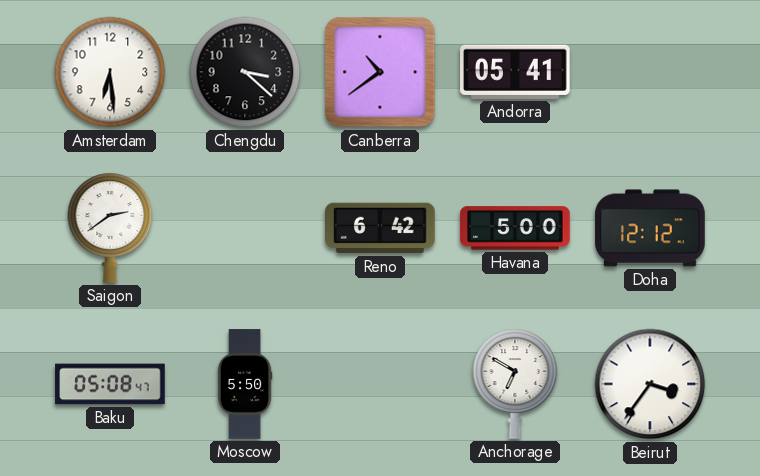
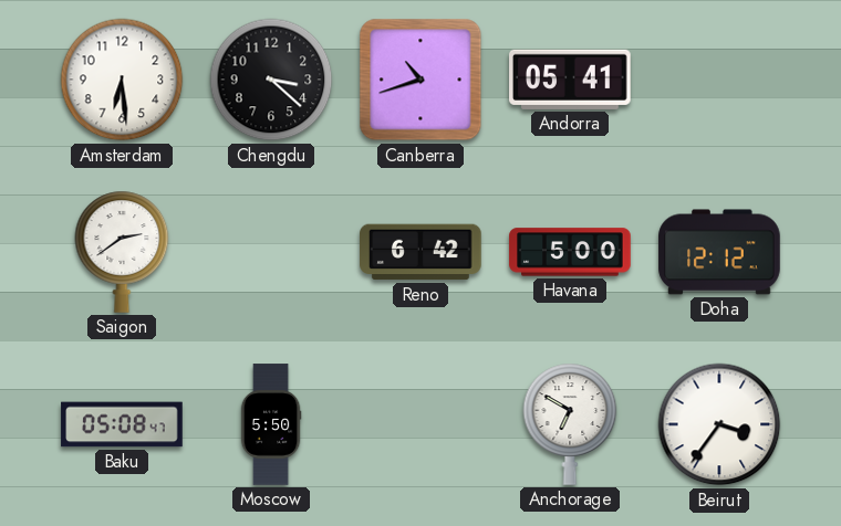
Canberra: 10:39 -> 10:42
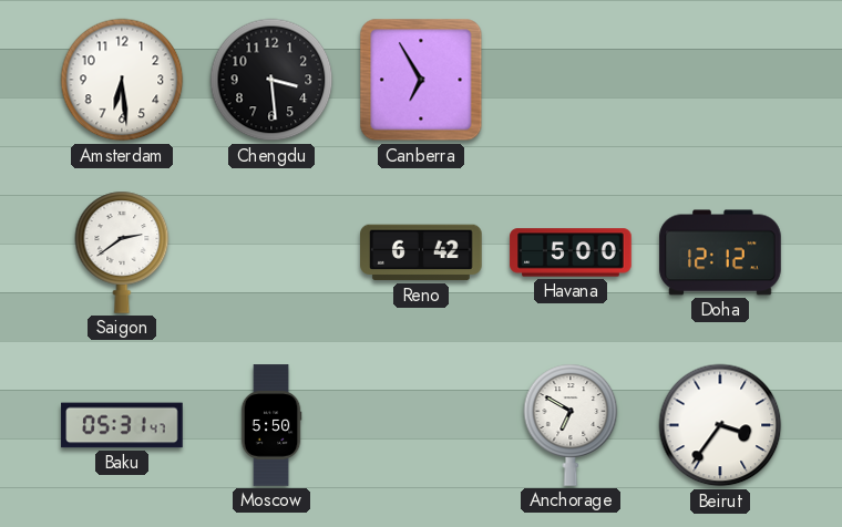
Chengdu: 3:22 -> 3:29
Canberra: 10:42 -> 6:55
Andorra: 05:41 -> none
Baku: 05:08 -> 05:31
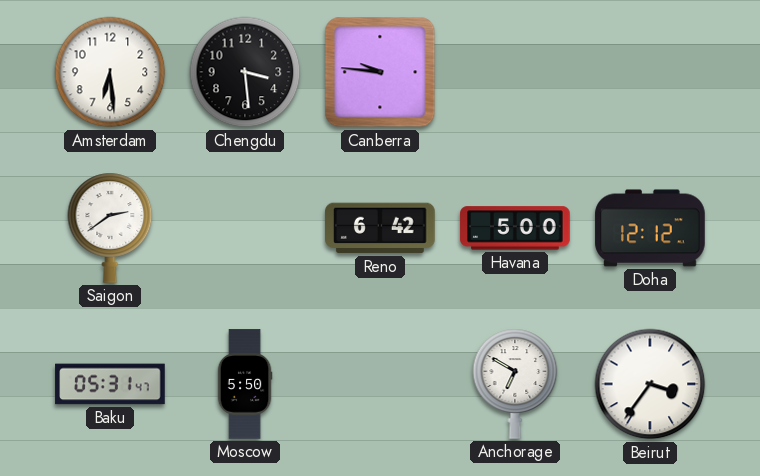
Canberra: 6:55 -> 9:46
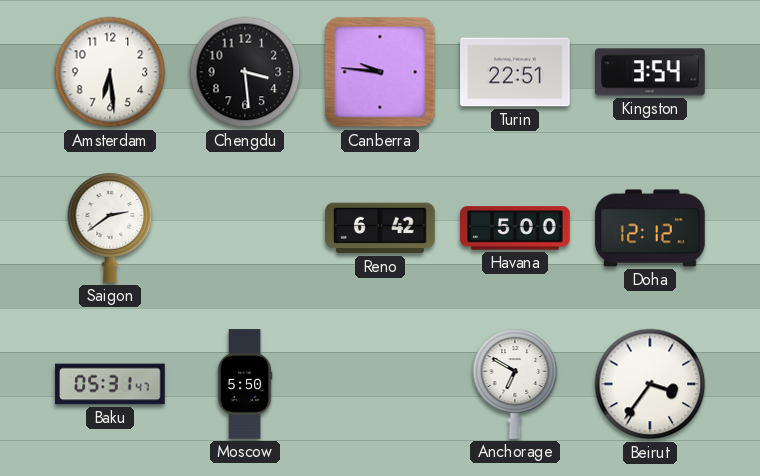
Turin: none -> 22:51
Kingston: none -> 3:54
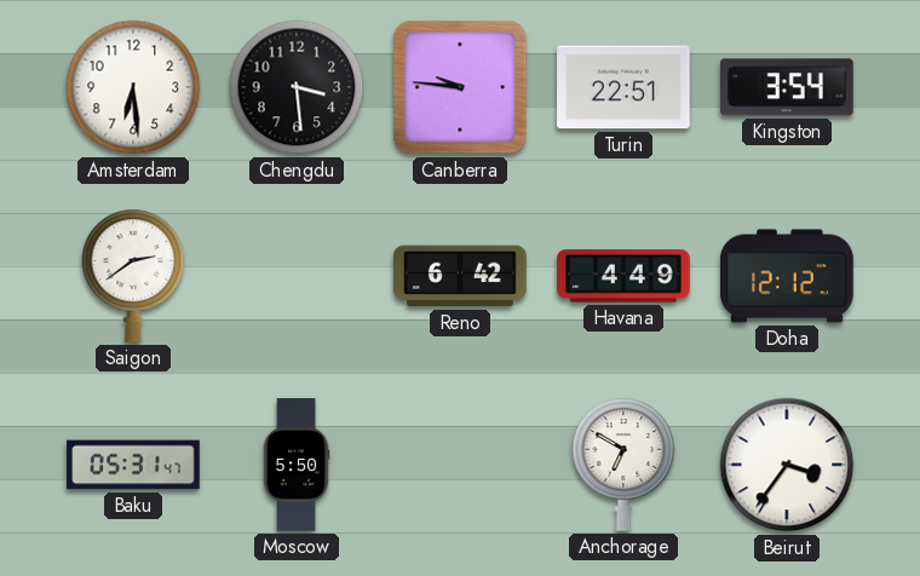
Havana: 5:00 -> 4:49
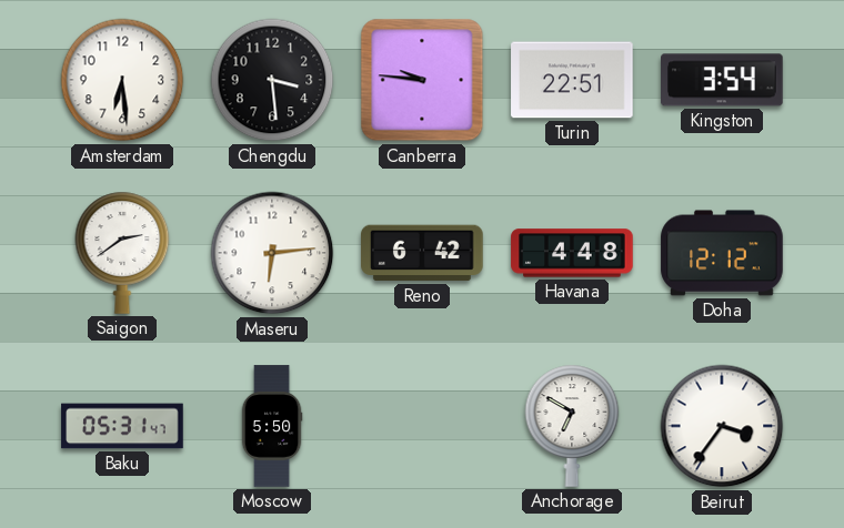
Maseru: none -> 6:14
Havana: 4:49 -> 4:48
